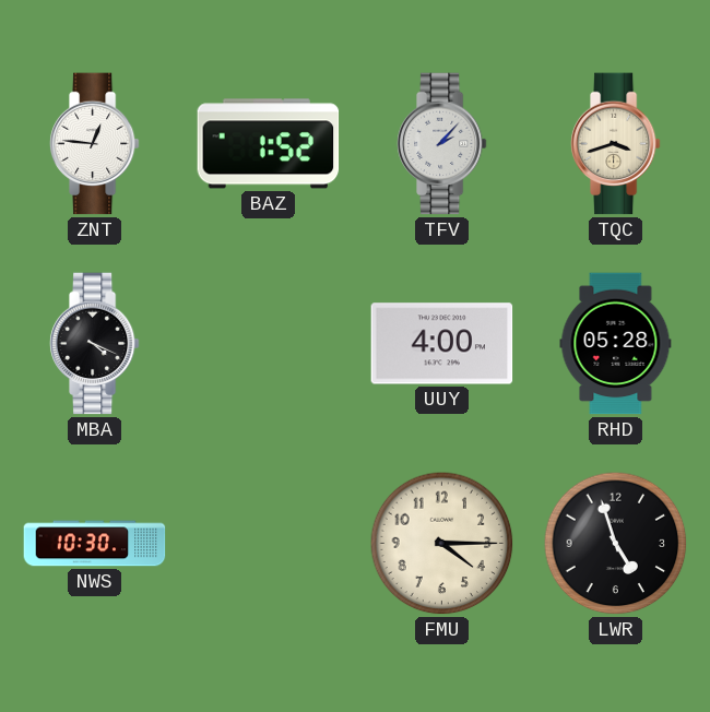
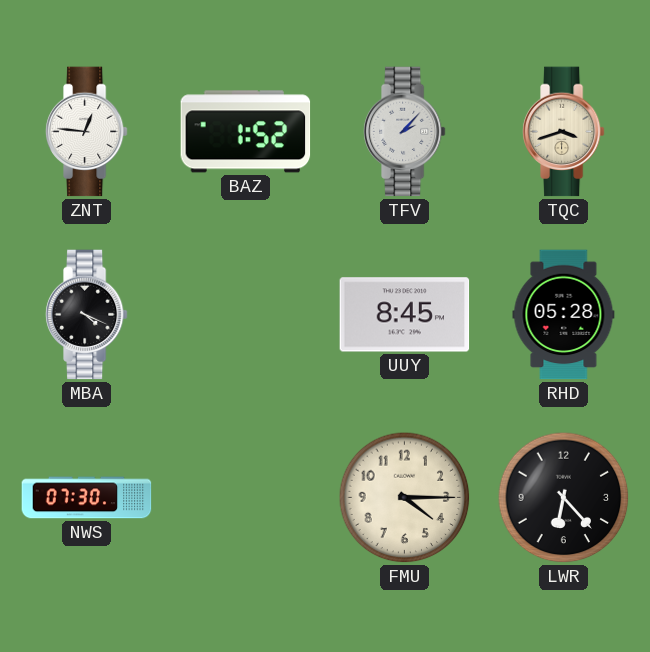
UUY: 4:00 -> 8:45
NWS: 10:30 -> 07:30
LWR: 4:57 -> 6:23
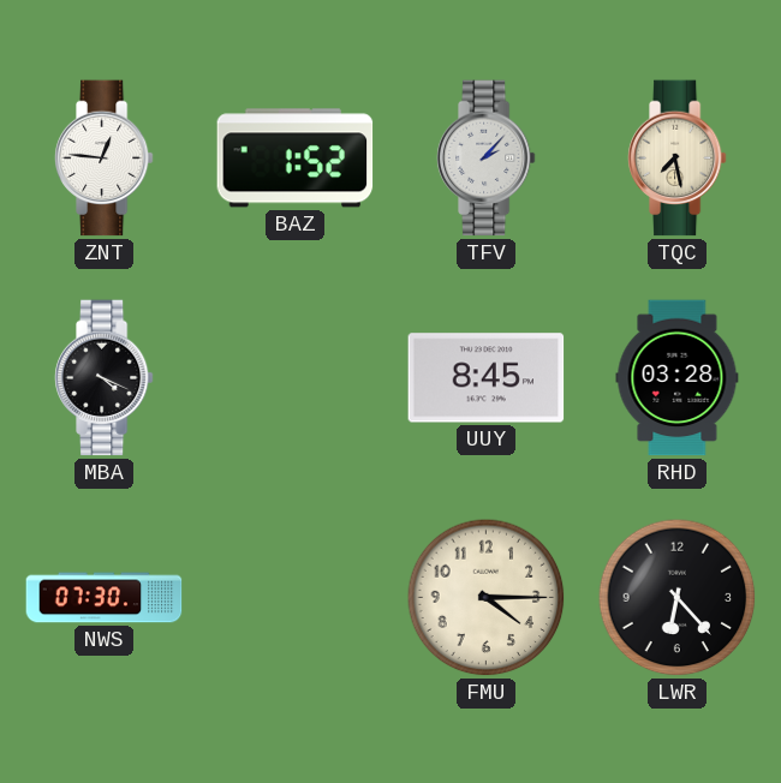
TQC: 3:42 -> 7:28
RHD: 05:28 -> 03:28
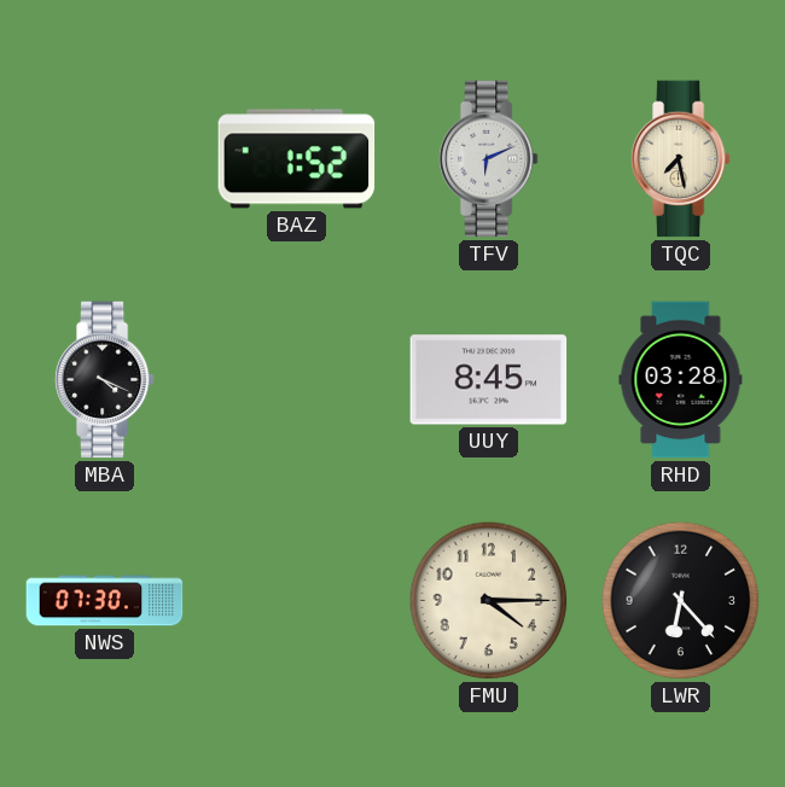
ZNT: 12:46 -> none
TFV: 2:07 -> 6:11
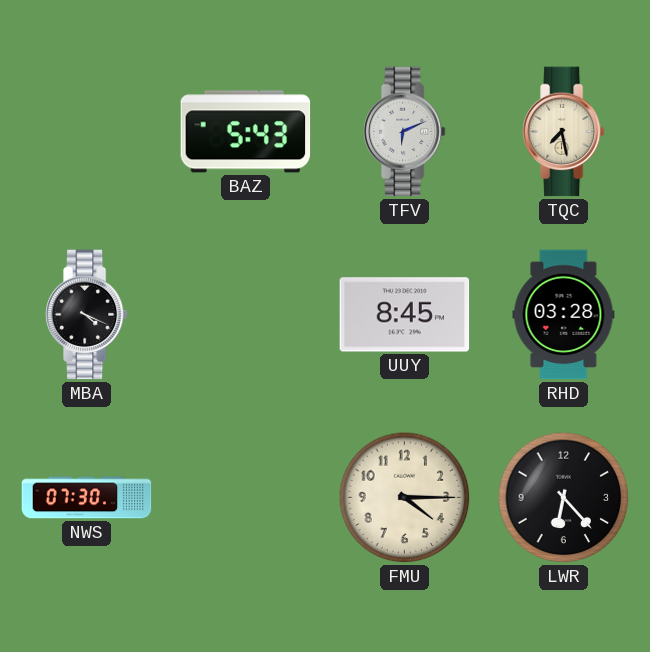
BAZ: 1:52 -> 5:43
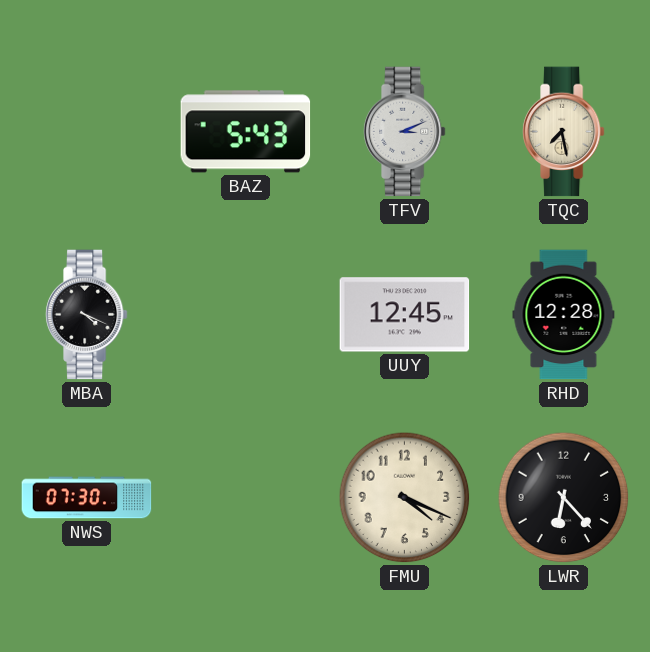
TFV: 6:11 -> 3:11
UUY: 8:45 -> 12:45
RHD: 03:28 -> 12:28
FMU: 4:15 -> 4:19
